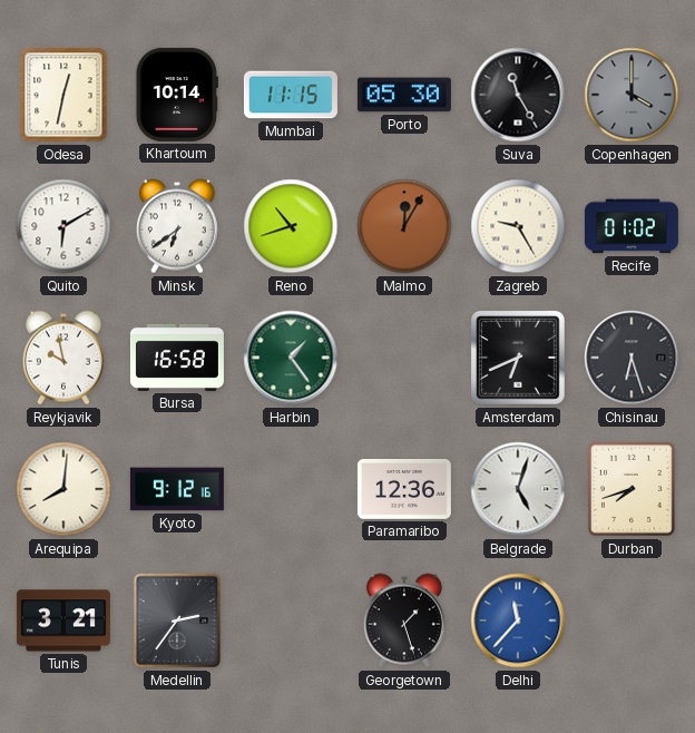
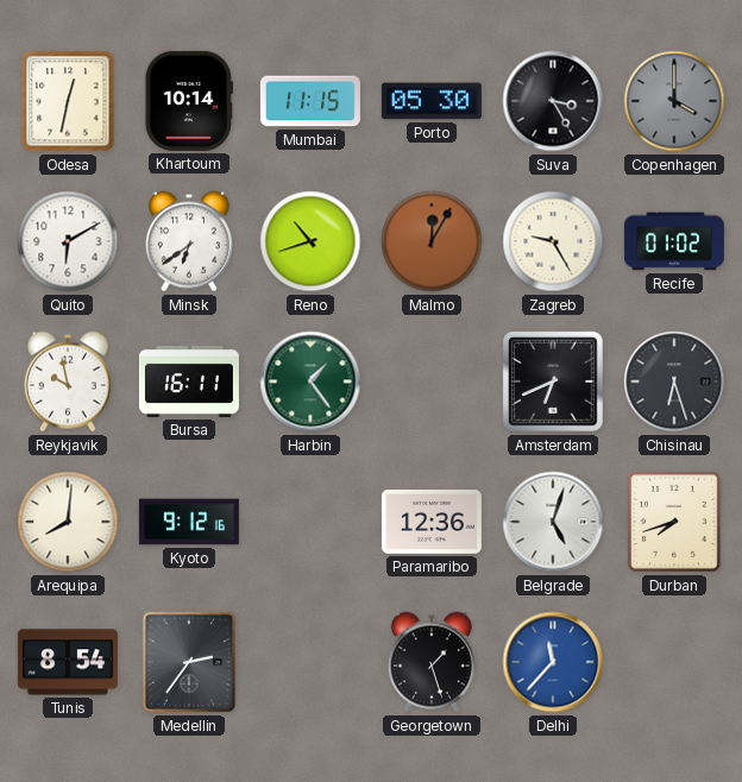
Suva: 11:25 -> 3:25
Bursa: 16:58 -> 16:11
Tunis: 3:21 -> 8:54
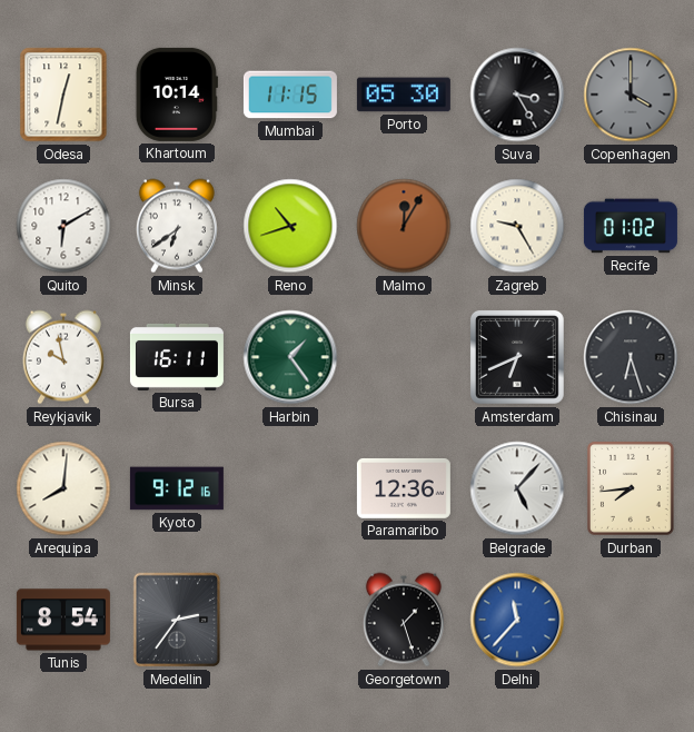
Belgrade: 5:03 -> 5:07
Durban: 7:42 -> 7:44
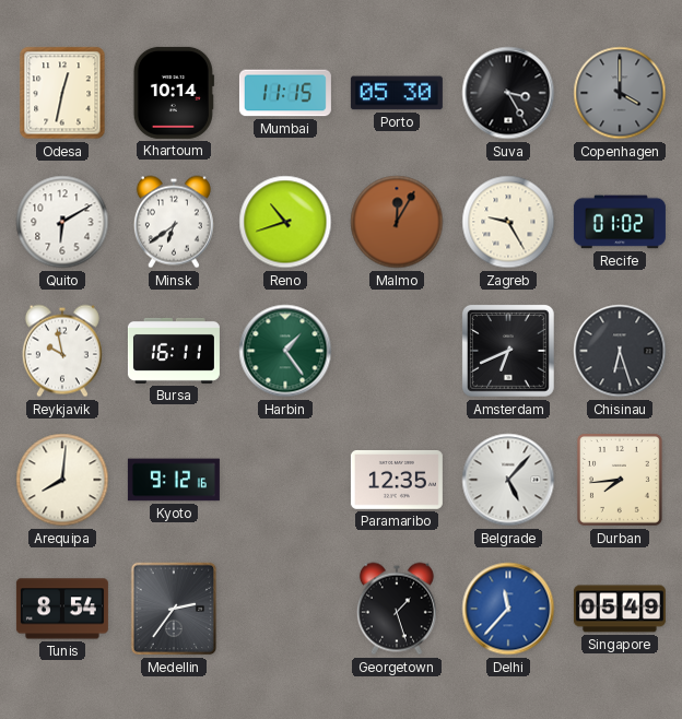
Paramaribo: 12:36 -> 12:35
Singapore: none -> 05:49
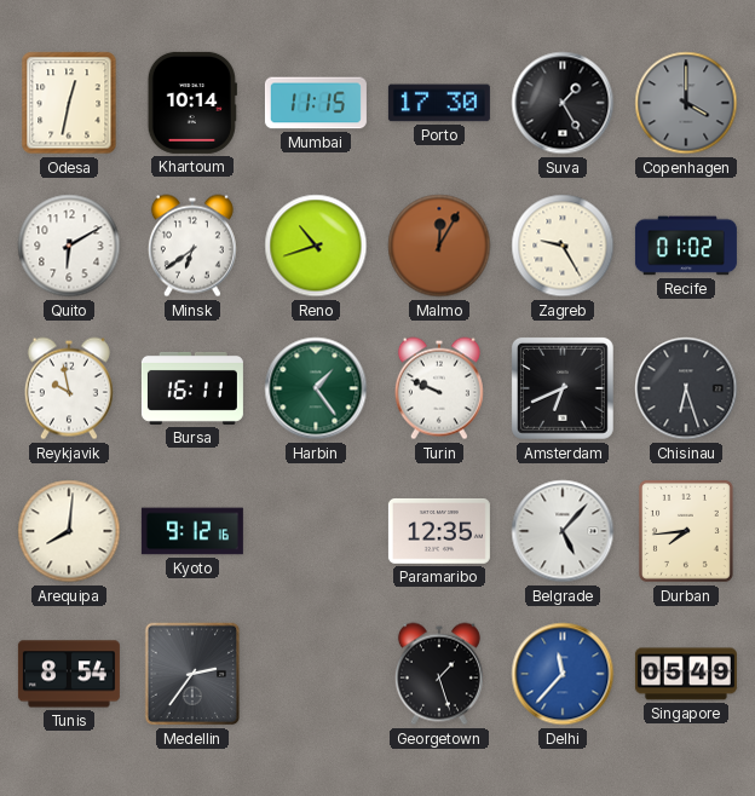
Porto: 05:30 -> 17:30
Suva: 3:25 -> 1:25
Turin: none -> 9:49
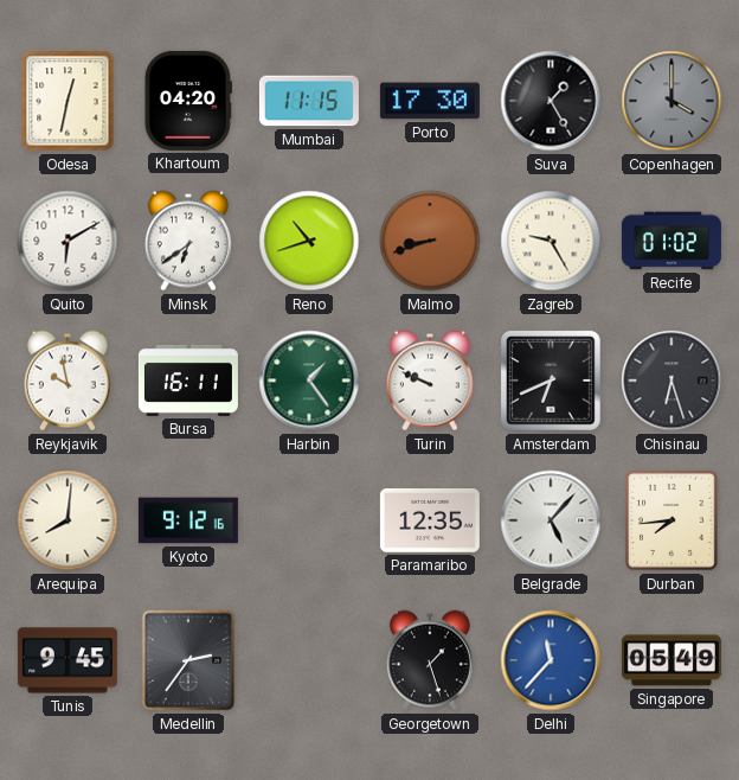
Khartoum: 10:14 -> 04:20
Malmo: 12:05 -> 8:42
Tunis: 8:54 -> 9:45
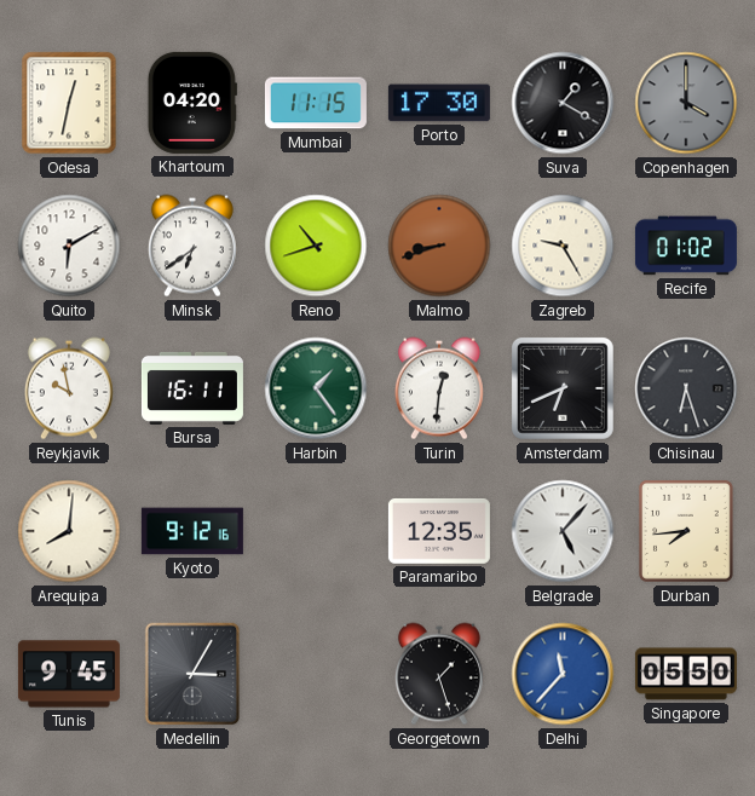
Suva: 1:25 -> 1:20
Turin: 9:49 -> 12:31
Medellin: 2:36 -> 3:05
Singapore: 05:49 -> 05:50
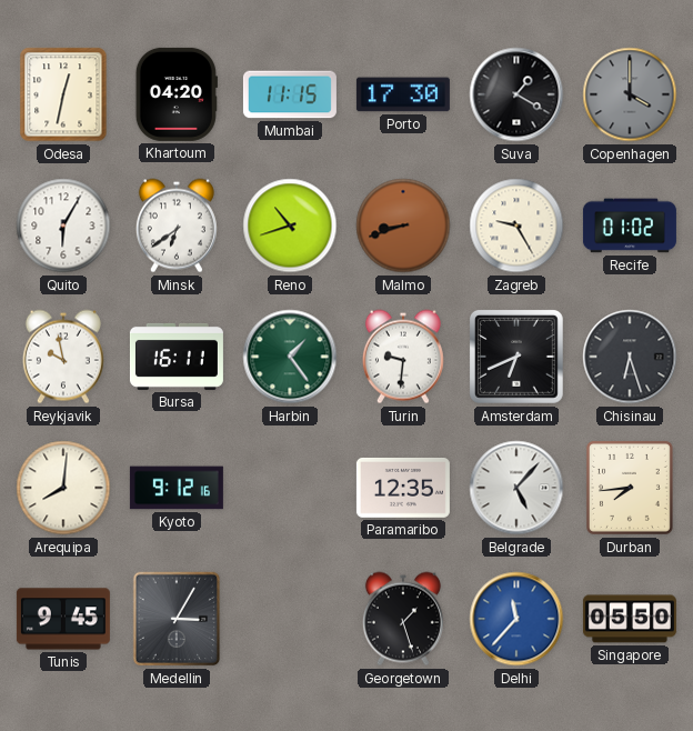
Quito: 6:10 -> 6:05
Turin: 12:31 -> 9:31
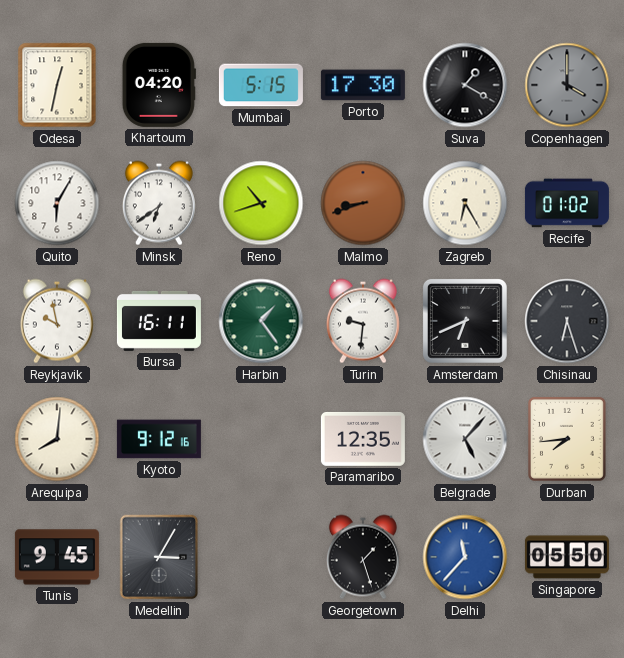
Mumbai: 11:15 -> 5:15
Zagreb: 9:25 -> 6:25
